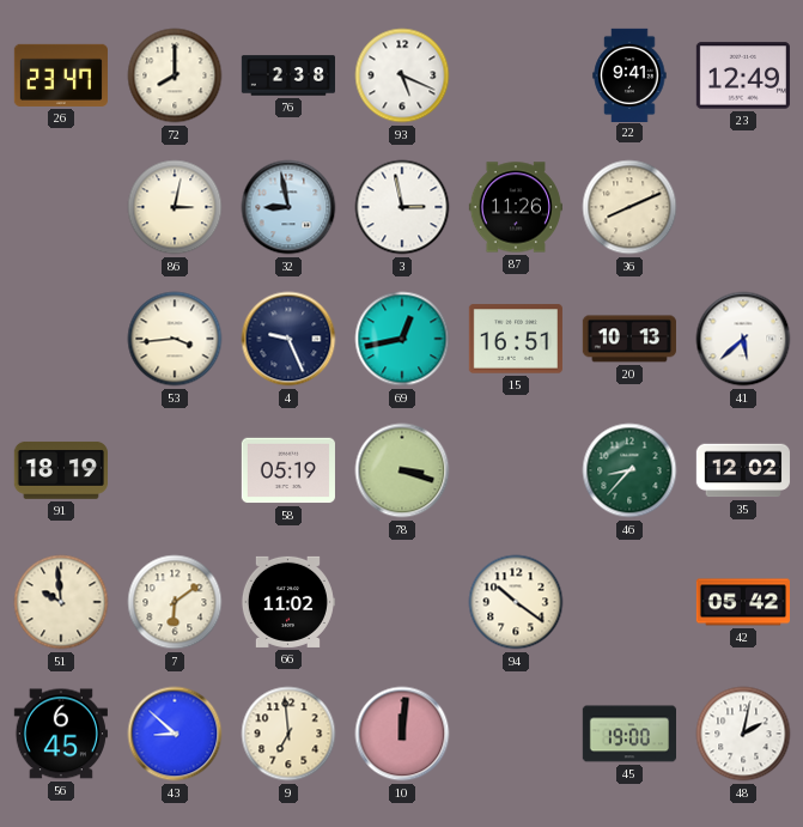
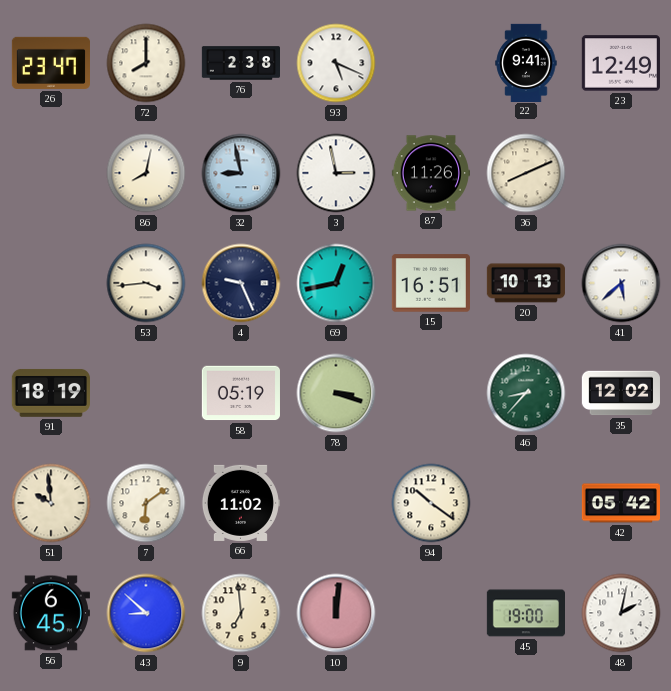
86: 3:02 -> 8:02
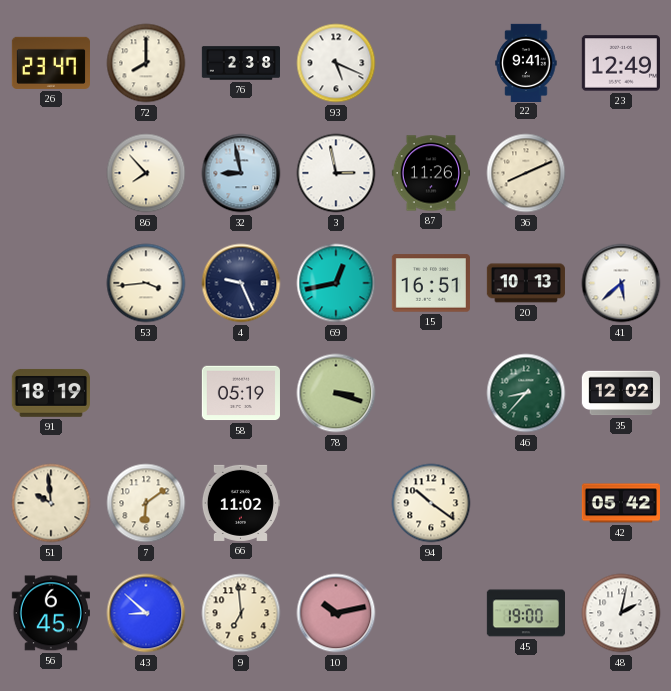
86: 8:02 -> 7:53
10: 12:01 -> 10:13
